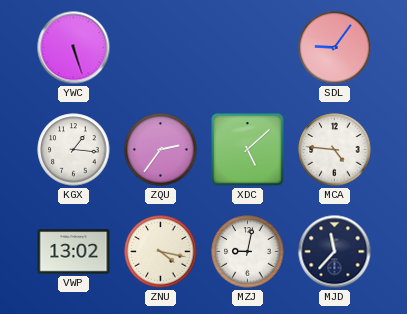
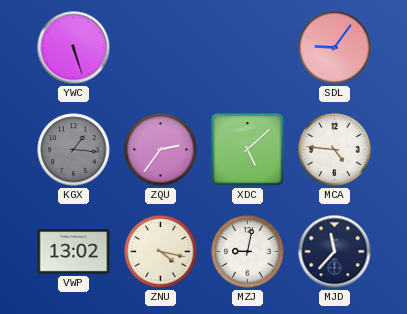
KGX dial: white -> grey
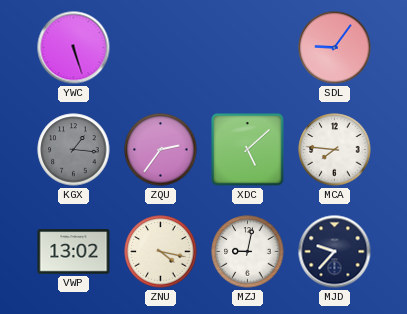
MCA: 4:46 -> 7:46
MJD: 11:37 -> 9:37
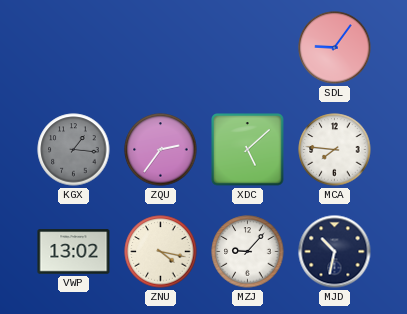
YWC: 5:27 -> none
MZJ: 9:02 -> 9:07
MJD: 9:37 -> 10:32
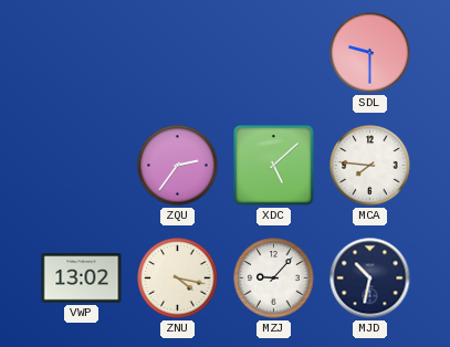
SDL: 9:06 -> 9:30
KGX: 1:16 -> none
